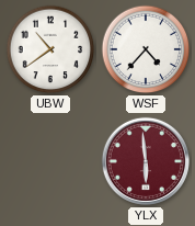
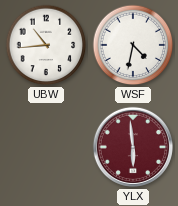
UBW: 10:39 -> 10:44
WSF: 4:37 -> 4:32
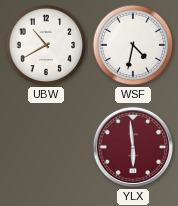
UBW: 10:44 -> 10:40
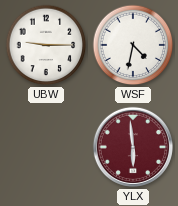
UBW: 10:40 -> 9:15
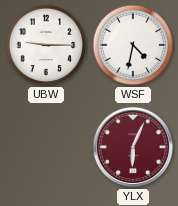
YLX: 5:59 -> 6:04
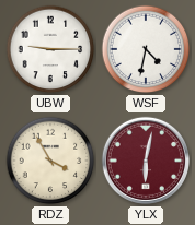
RDZ: none -> 3:55
YLX: 6:04 -> 6:02
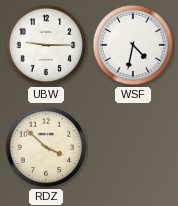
RDZ: 3:55 -> 3:52
YLX: 6:02 -> none
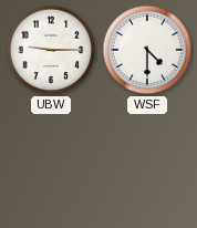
WSF: 4:32 -> 4:30
RDZ: 3:52 -> none
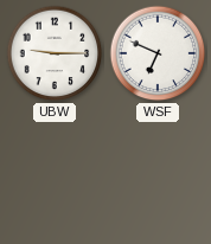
WSF: 4:30 -> 6:49
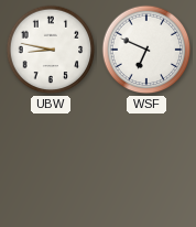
UBW: 9:15 -> 8:47
